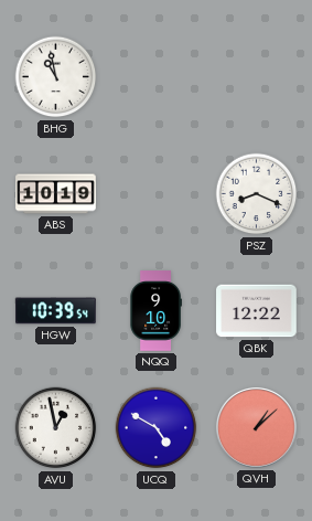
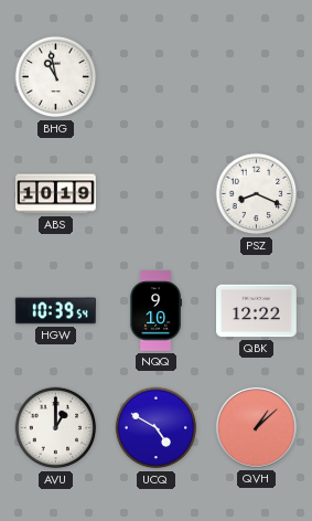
AVU: 12:58 -> 1:00
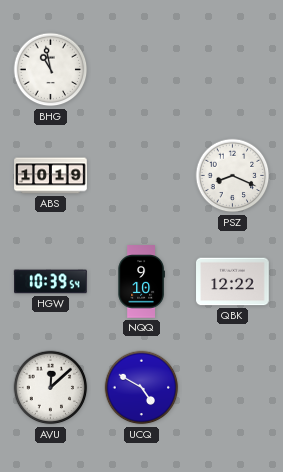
AVU: 1:00 -> 12:08
QVH: 1:08 -> none
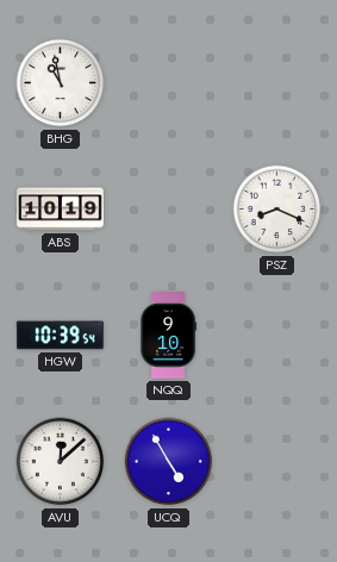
QBK: 12:22 -> none
UCQ: 4:50 -> 4:55
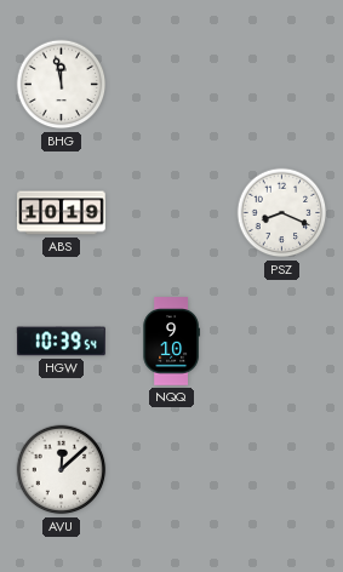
BHG: 10:58 -> 11:58
UCQ: 4:55 -> none
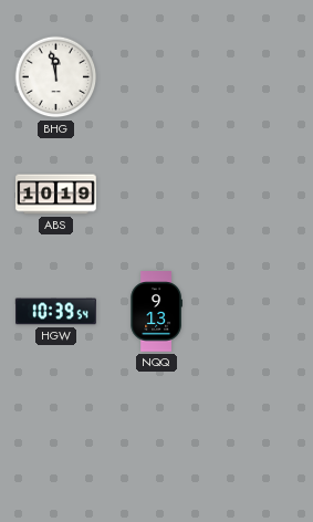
PSZ: 8:19 -> none
NQQ: 9:10 -> 9:13
AVU: 12:08 -> none
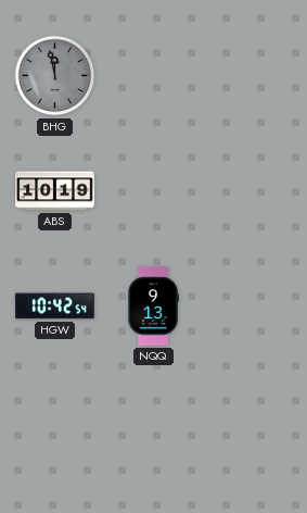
BHG dial: white -> grey
HGW: 10:39 -> 10:42
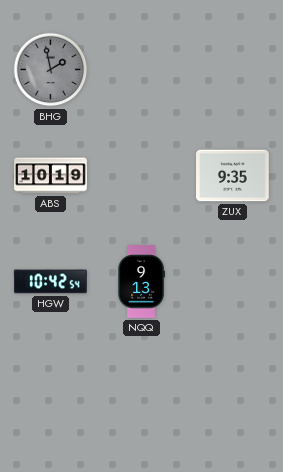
BHG: 11:58 -> 1:58
ZUX: none -> 9:35
